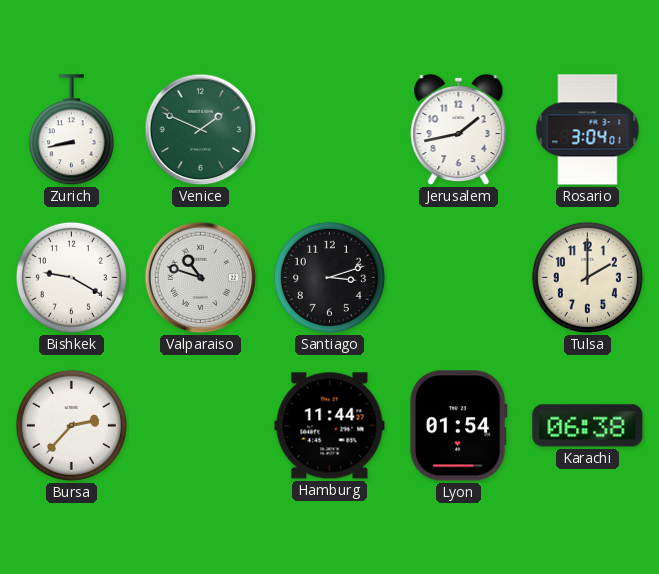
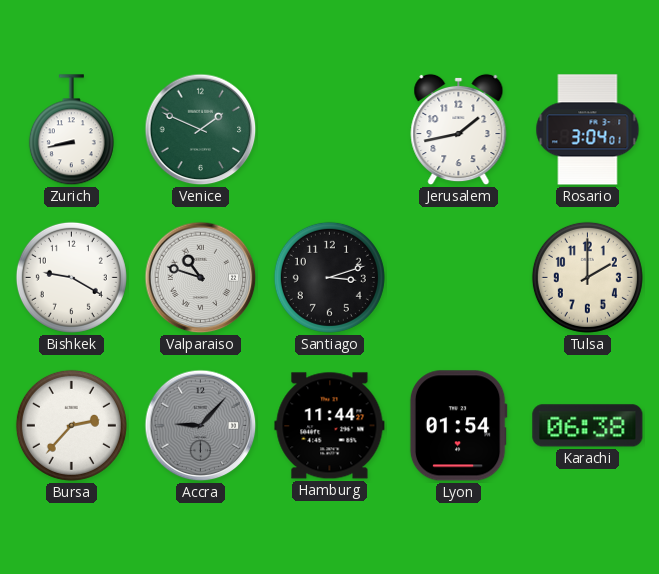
Accra: none -> 9:07
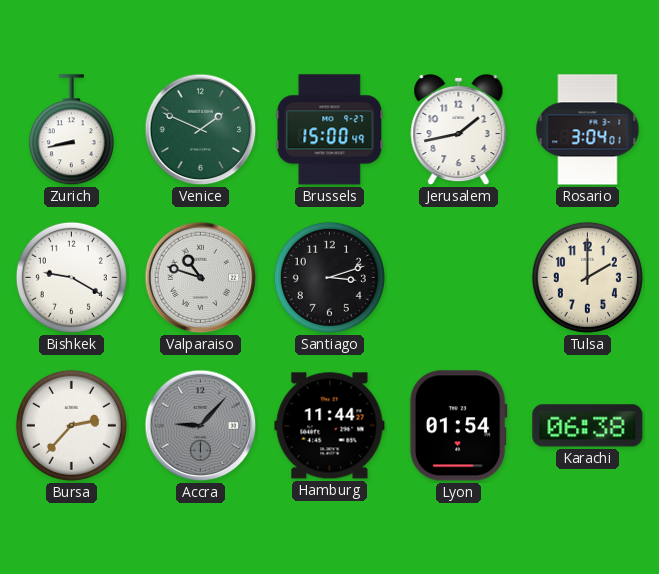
Brussels: none -> 15:00
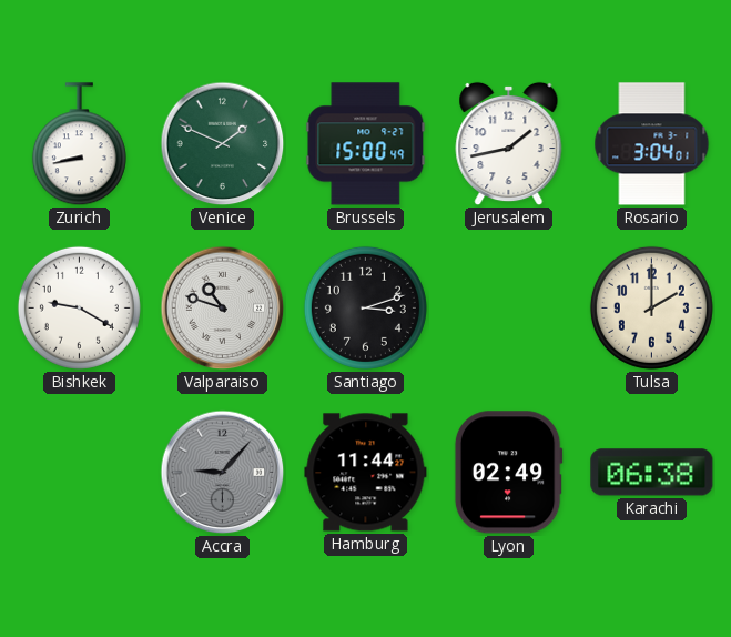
Bursa: 2:37 -> none
Lyon: 01:54 -> 02:49
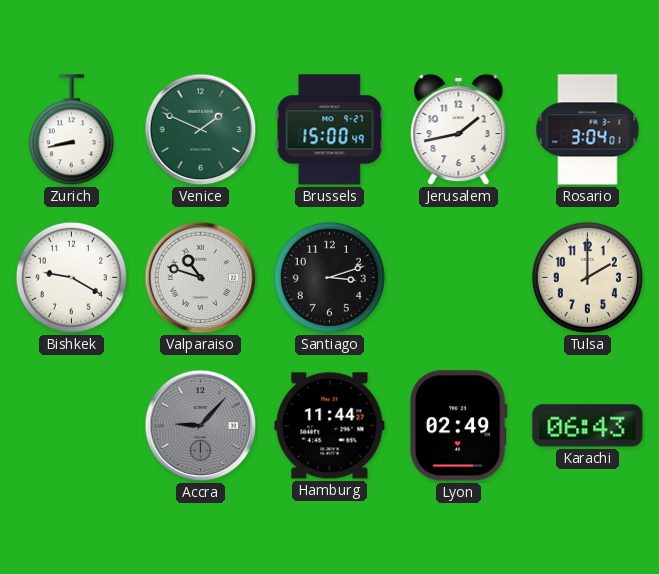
Karachi: 06:38 -> 06:43
